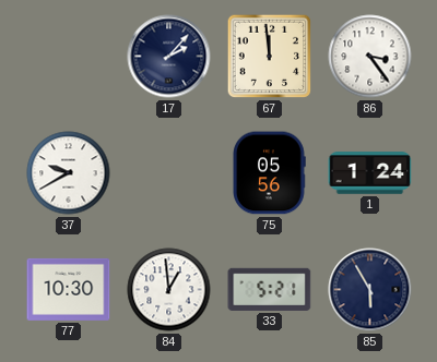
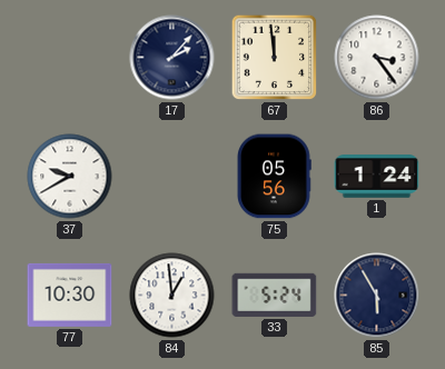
33: 5:21 -> 5:24
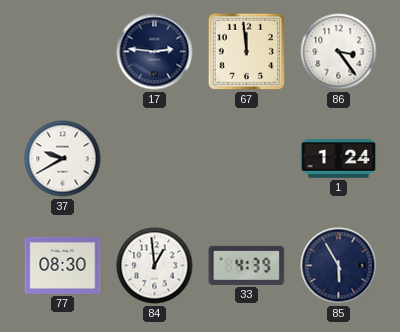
17: 2:07 -> 2:46
75: 05:56 -> none
77: 10:30 -> 08:30
33: 5:24 -> 4:39
